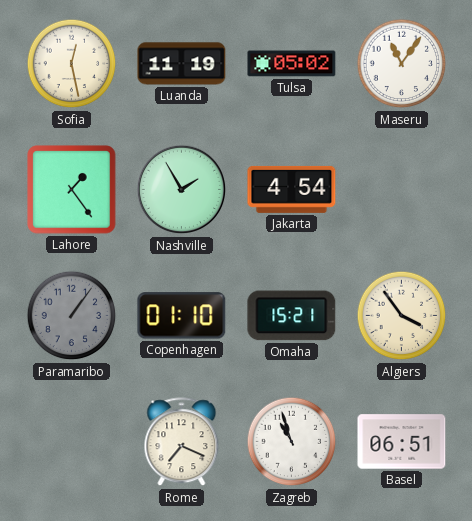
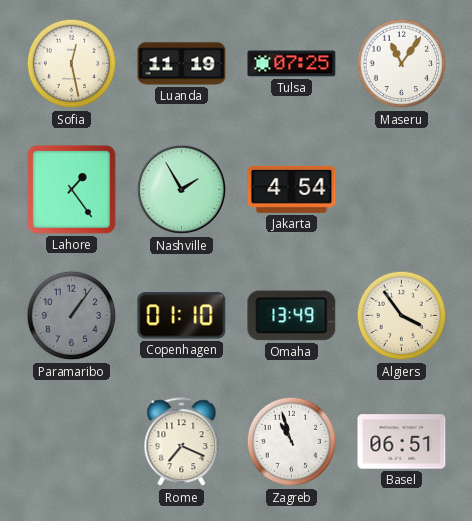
Tulsa: 05:02 -> 07:25
Omaha: 15:21 -> 13:49
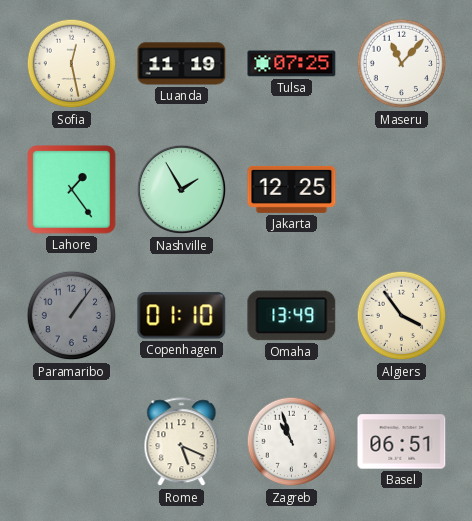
Maseru: 11:06 -> 11:07
Jakarta: 4:54 -> 12:25
Rome: 7:19 -> 5:19
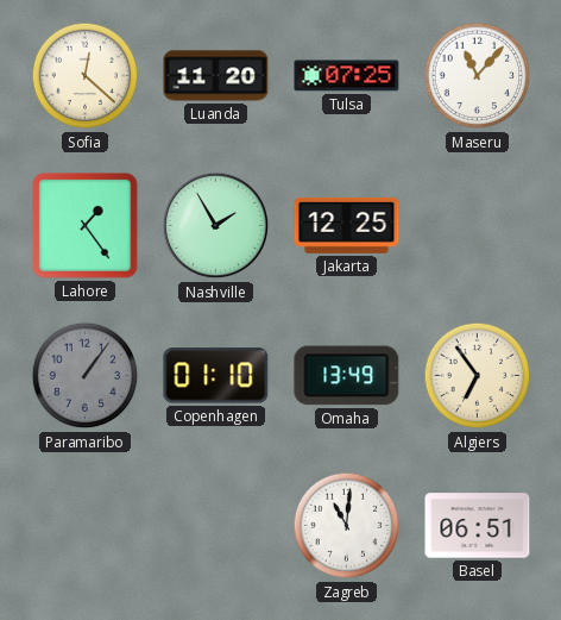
Sofia: 12:28 -> 12:22
Luanda: 11:19 -> 11:20
Algiers: 3:54 -> 6:54
Rome: 5:19 -> none
Zagreb: 10:57 -> 11:01
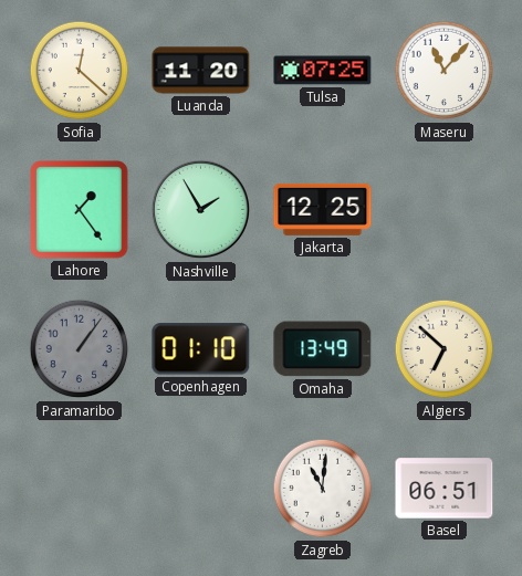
Algiers: 6:54 -> 6:52
